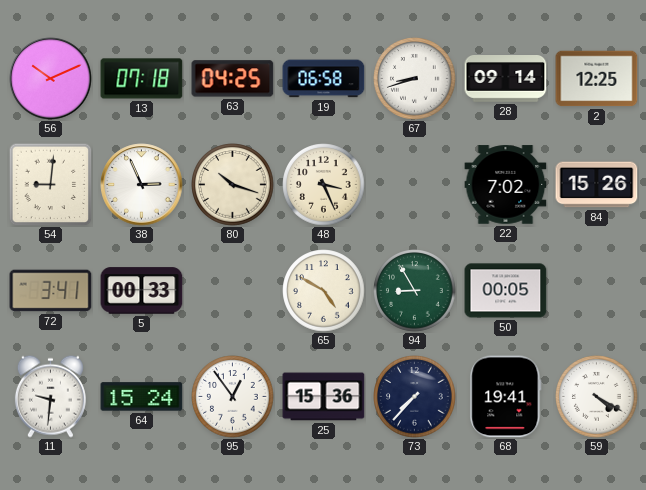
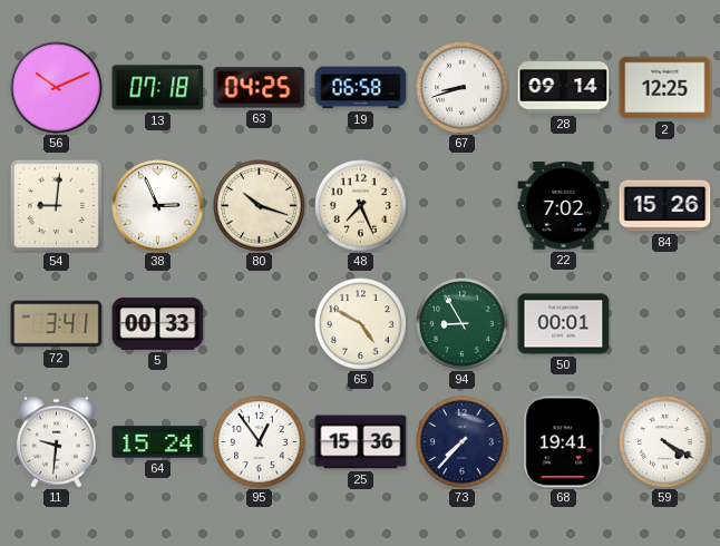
48: 3:26 -> 7:26
50: 00:05 -> 00:01
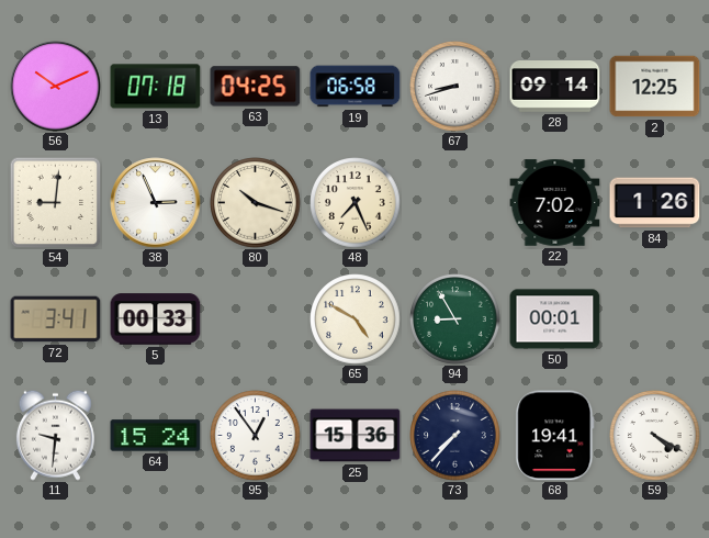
84: 15:26 -> 1:26
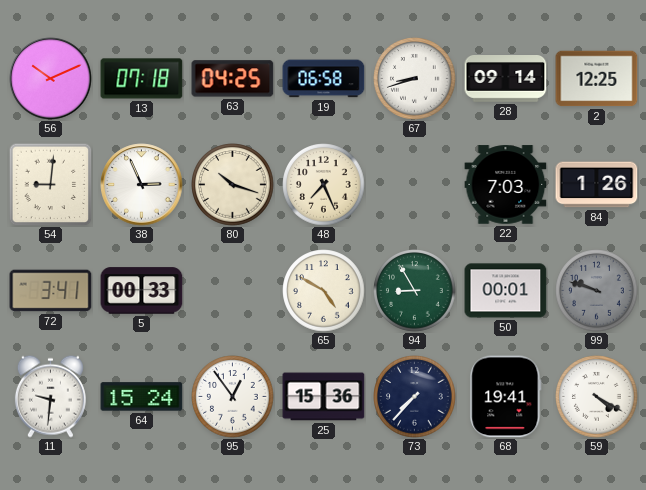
22: 7:02 -> 7:03
99: none -> 9:48
